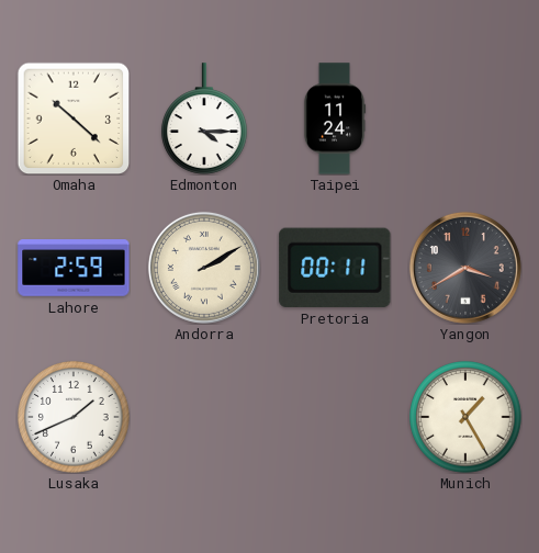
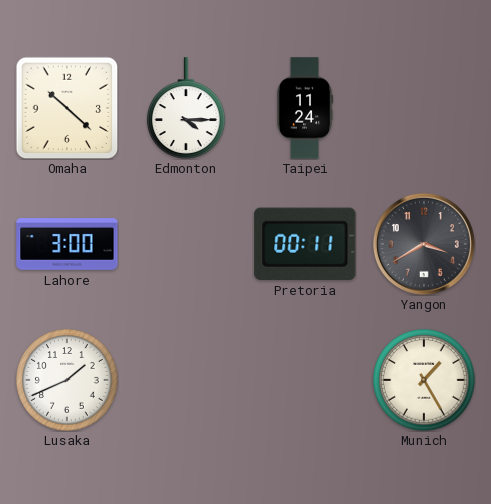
Lahore: 2:59 -> 3:00
Andorra: 2:10 -> none
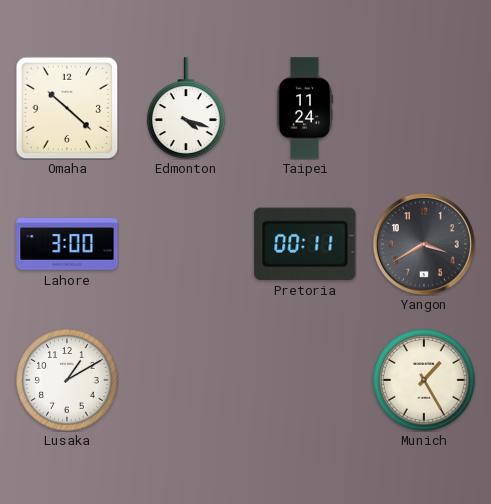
Edmonton: 4:15 -> 4:18
Lusaka: 1:41 -> 1:10
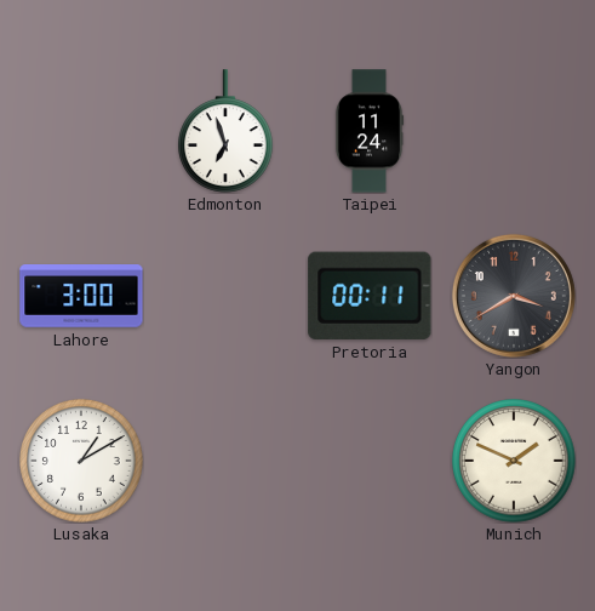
Omaha: 10:22 -> none
Edmonton: 4:18 -> 6:57
Munich: 1:25 -> 1:49
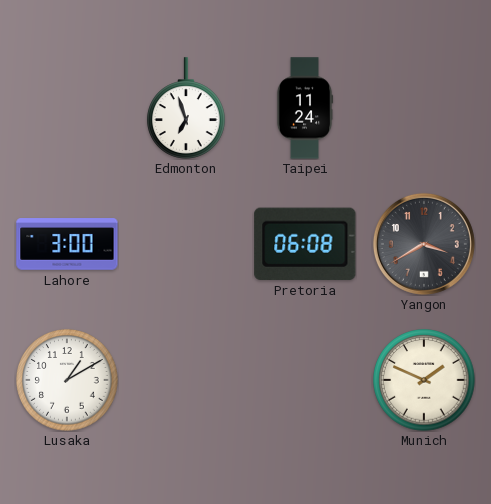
Pretoria: 00:11 -> 06:08
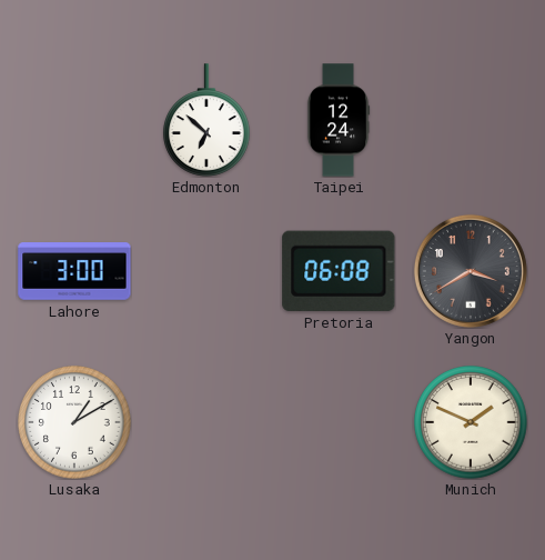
Edmonton: 6:57 -> 6:52
Taipei: 11:24 -> 12:24
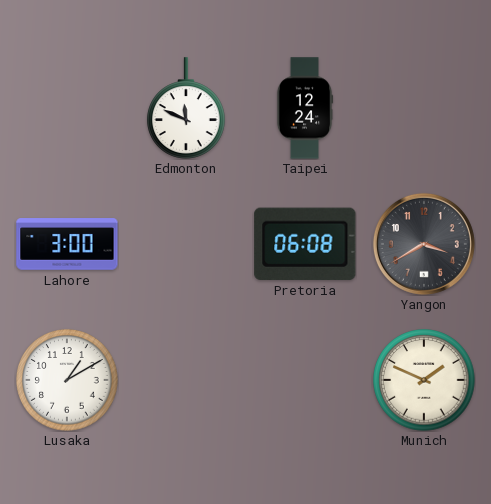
Edmonton: 6:52 -> 11:49
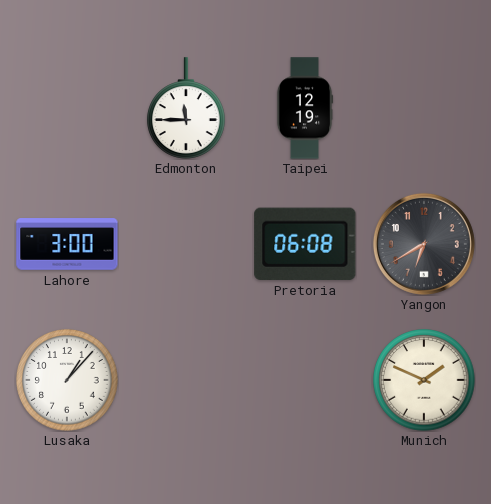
Edmonton: 11:49 -> 11:45
Taipei: 12:24 -> 12:19
Yangon: 3:40 -> 6:40
Lusaka: 1:10 -> 1:07
